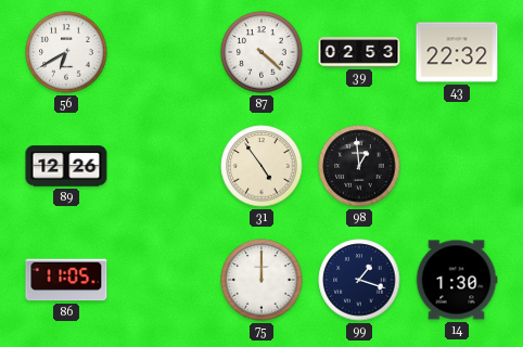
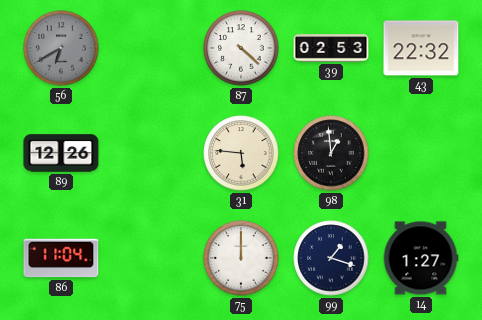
56 dial: white -> grey
31: 4:54 -> 5:46
86: 11:05 -> 11:04
14: 1:30 -> 1:27
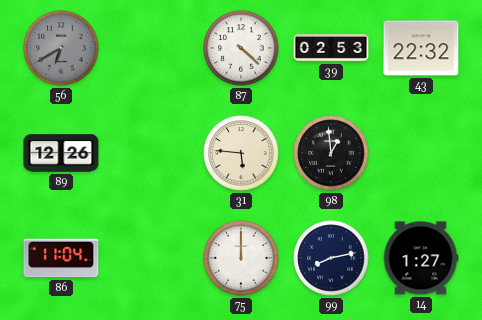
99: 1:18 -> 8:13
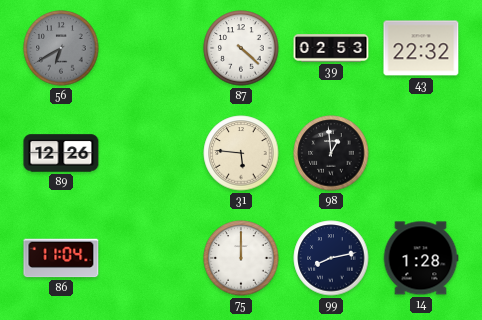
14: 1:27 -> 1:28
